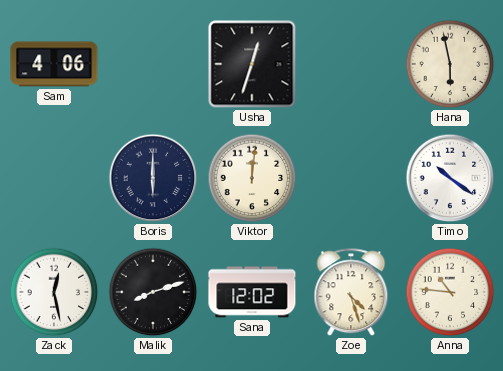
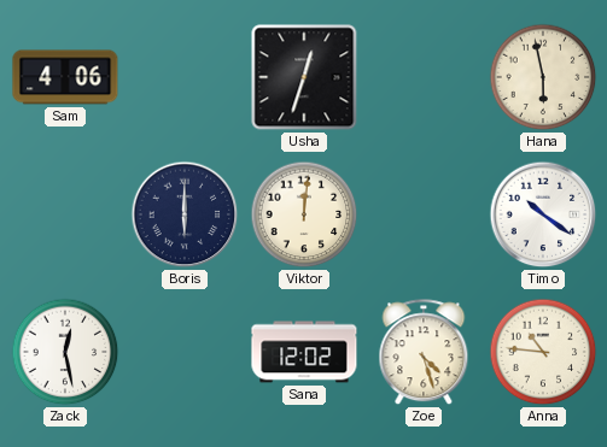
Malik: 8:12 -> none
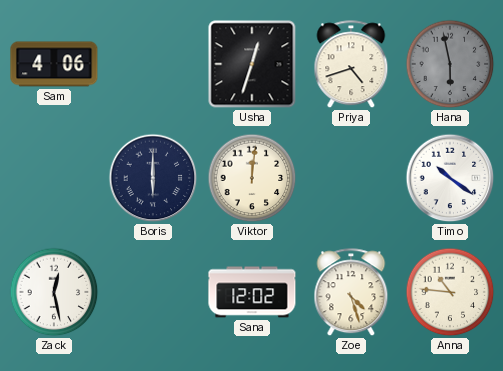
Priya: none -> 4:42
Hana dial: cream -> grey
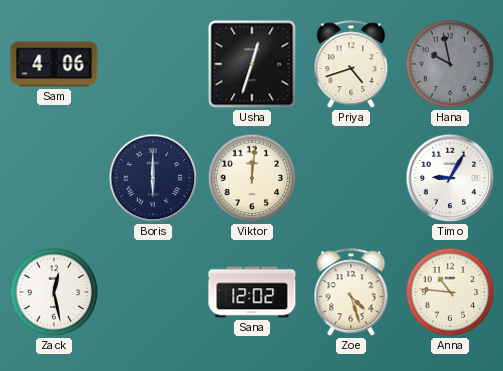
Hana: 5:58 -> 9:58
Timo: 10:21 -> 9:05
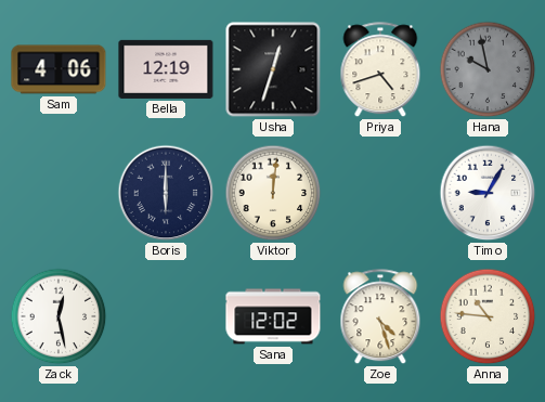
Bella: none -> 12:19
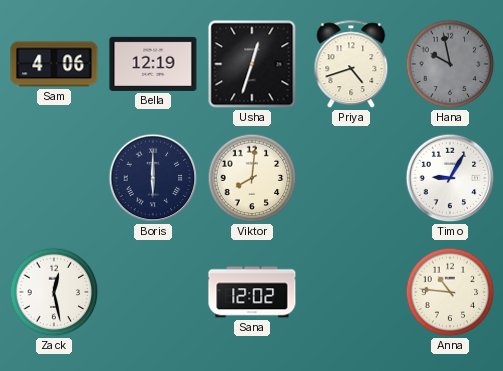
Viktor: 12:01 -> 8:01
Zoe: 4:27 -> none
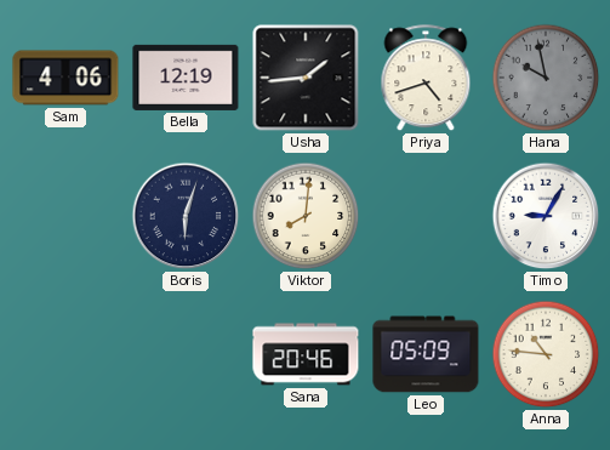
Usha: 12:33 -> 1:44
Boris: 6:00 -> 6:03
Zack: 12:28 -> none
Sana: 12:02 -> 20:46
Leo: none -> 05:09
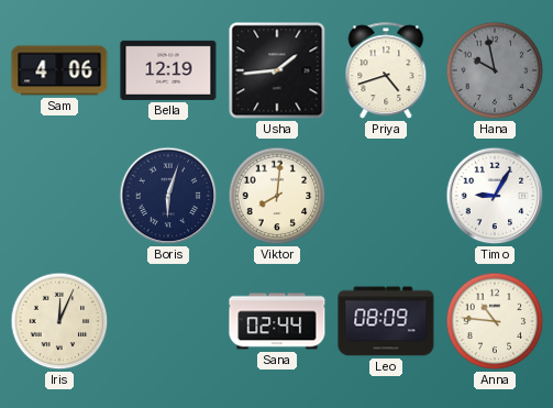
Iris: none -> 12:04
Sana: 20:46 -> 02:44
Leo: 05:09 -> 08:09
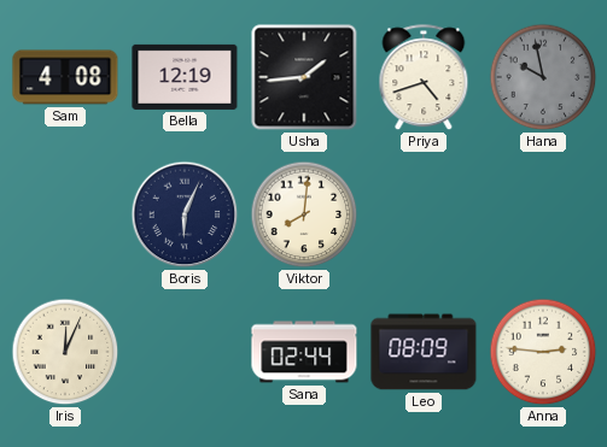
Sam: 4:06 -> 4:08
Boris: 6:03 -> 6:04
Timo: 9:05 -> none
Anna: 10:46 -> 2:46
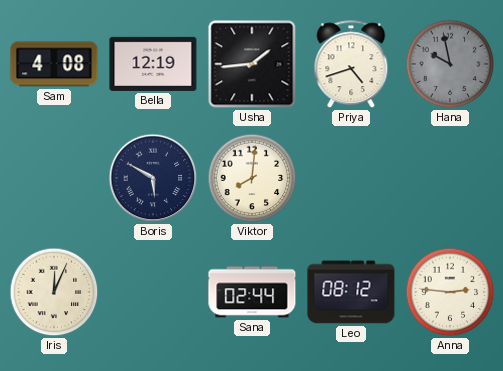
Boris: 6:04 -> 5:50
Leo: 08:09 -> 08:12
